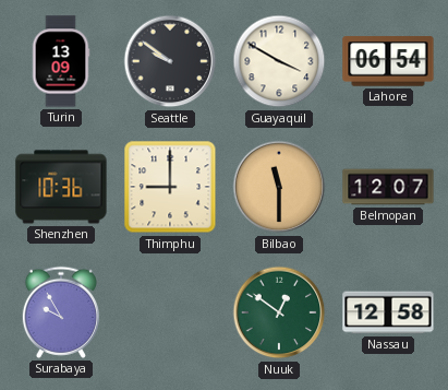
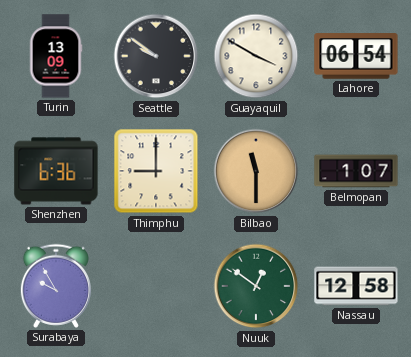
Shenzhen: 10:36 -> 6:36
Belmopan: 12:07 -> 1:07
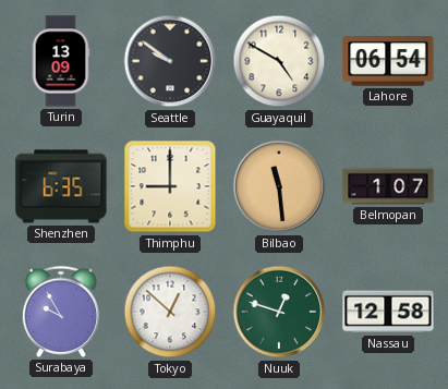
Guayaquil: 3:50 -> 4:50
Shenzhen: 6:36 -> 6:35
Bilbao: 11:30 -> 11:29
Tokyo: none -> 12:52
Nuuk: 12:51 -> 12:48
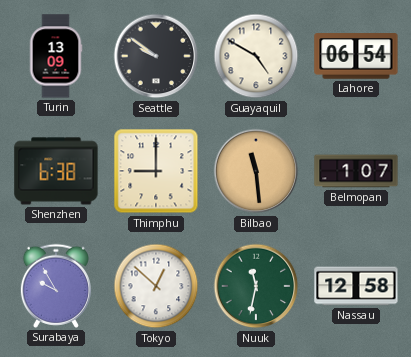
Shenzhen: 6:35 -> 6:38
Nuuk: 12:48 -> 11:32
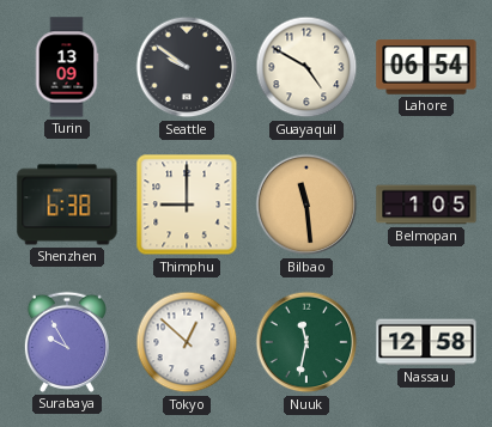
Belmopan: 1:07 -> 1:05
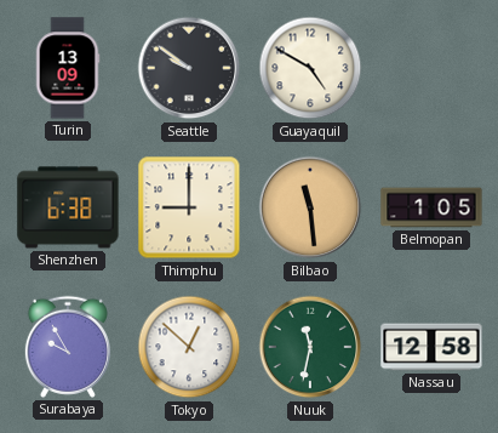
Lahore: 06:54 -> none
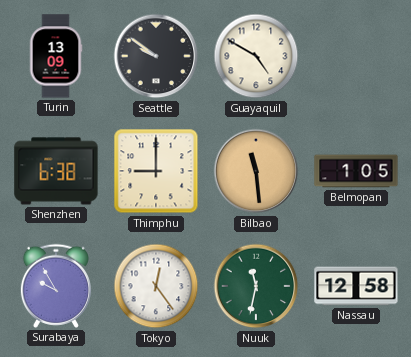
Tokyo: 12:52 -> 12:24
